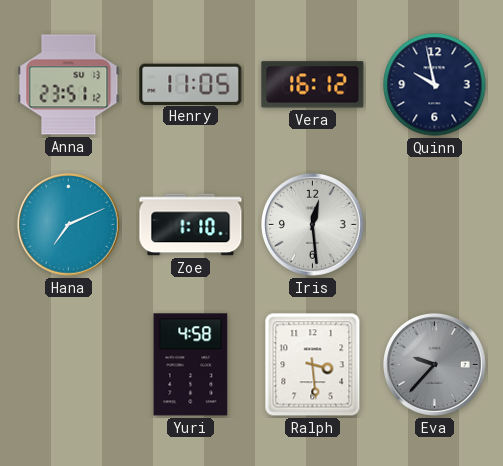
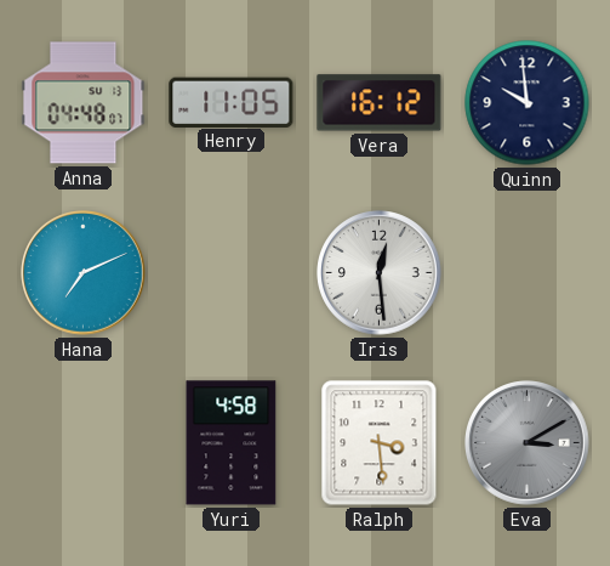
Anna: 23:51 -> 04:48
Quinn: 9:58 -> 9:59
Zoe: 1:10 -> none
Eva: 9:37 -> 3:10
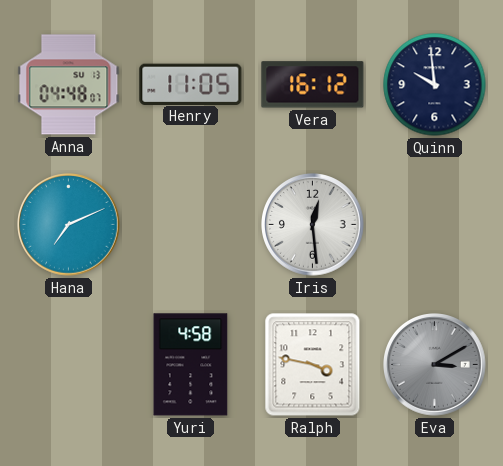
Ralph: 3:29 -> 3:47
